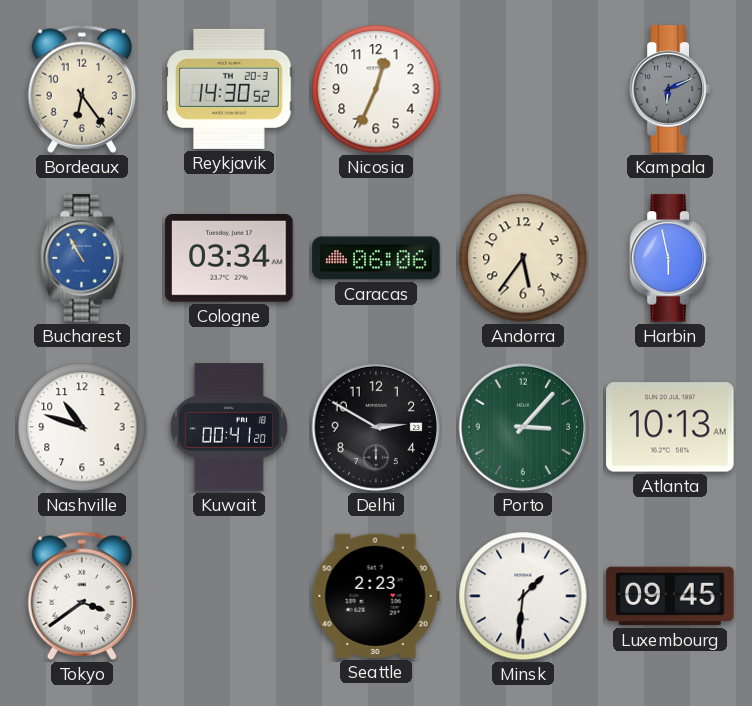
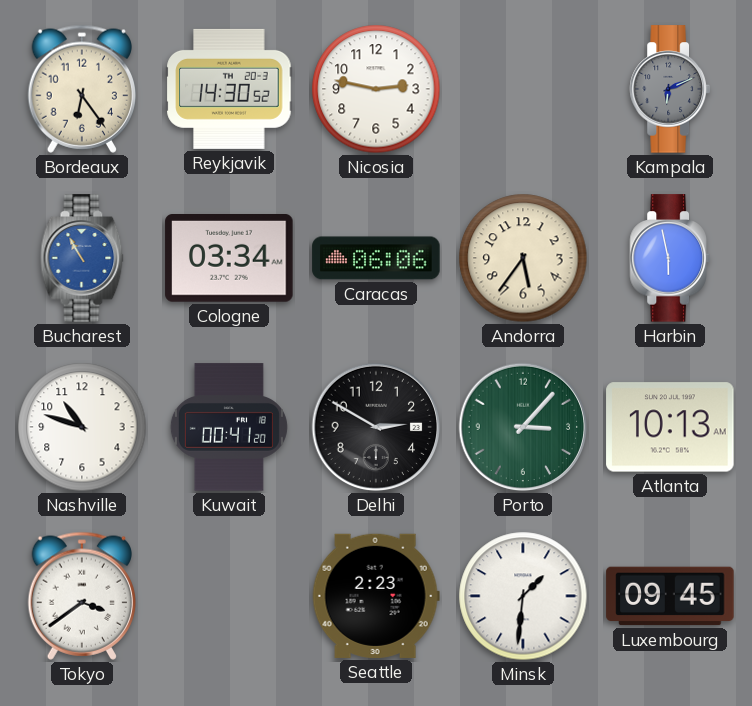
Nicosia: 12:34 -> 2:47
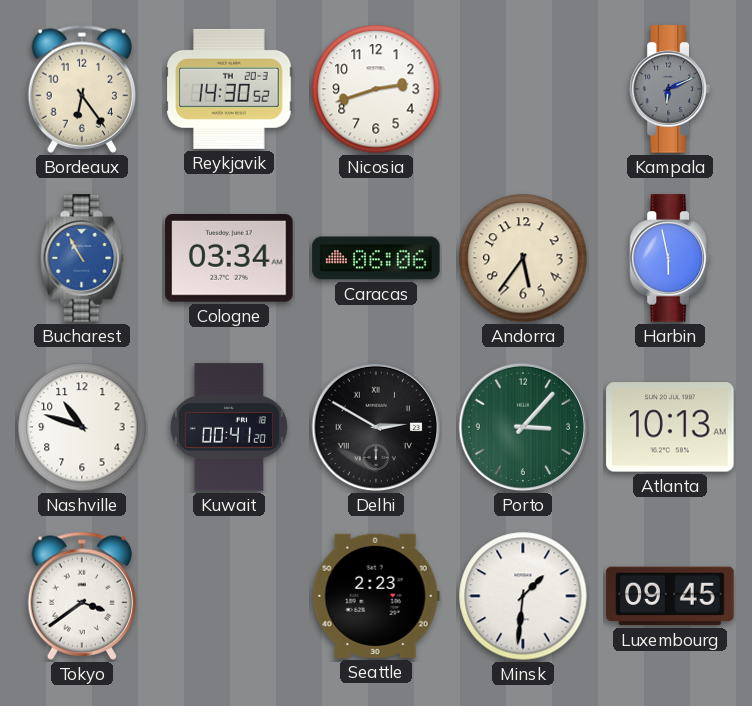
Nicosia: 2:47 -> 2:42
Delhi numerals: Arabic -> Roman
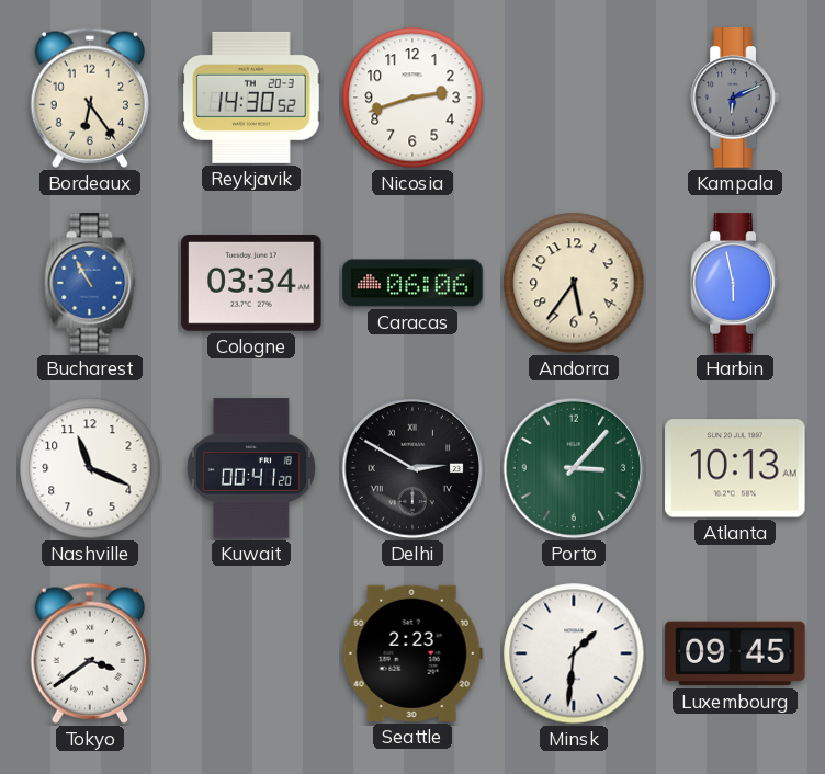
Nashville: 10:48 -> 11:19
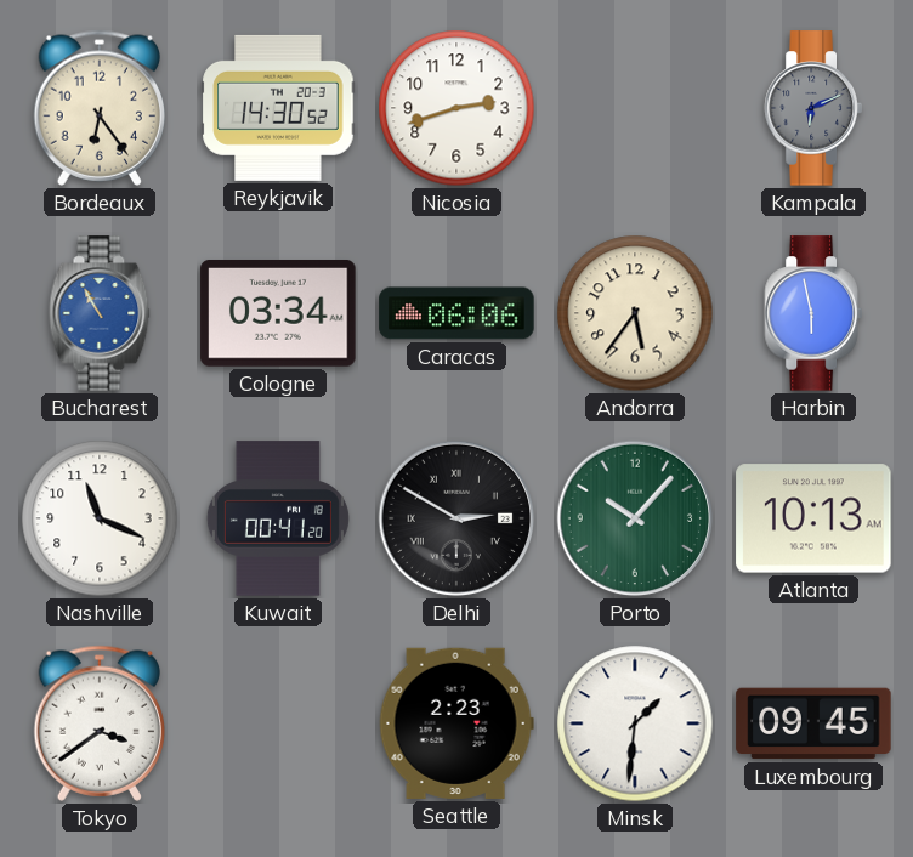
Porto: 3:07 -> 10:07
